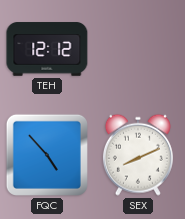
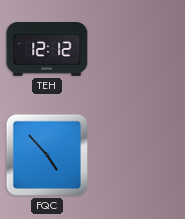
SEX: 8:11 -> none
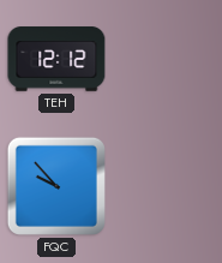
FQC: 4:53 -> 9:53
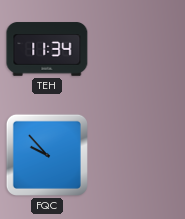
TEH: 12:12 -> 11:34
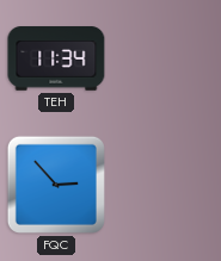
FQC: 9:53 -> 2:53
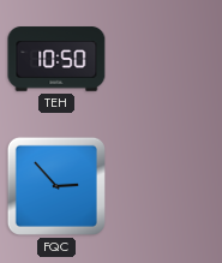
TEH: 11:34 -> 10:50
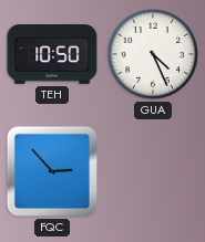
GUA: none -> 4:26
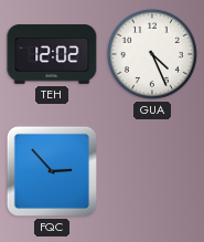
TEH: 10:50 -> 12:02
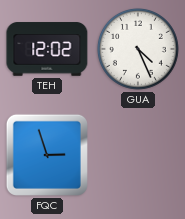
FQC: 2:53 -> 2:57
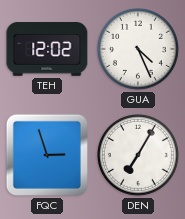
DEN: none -> 7:05
